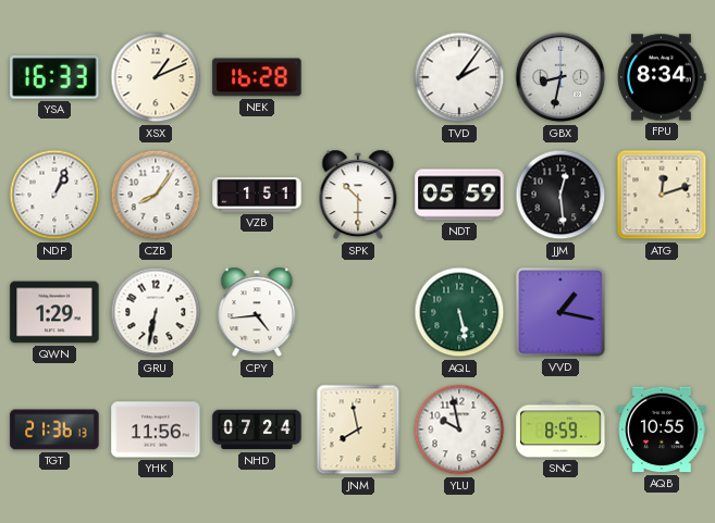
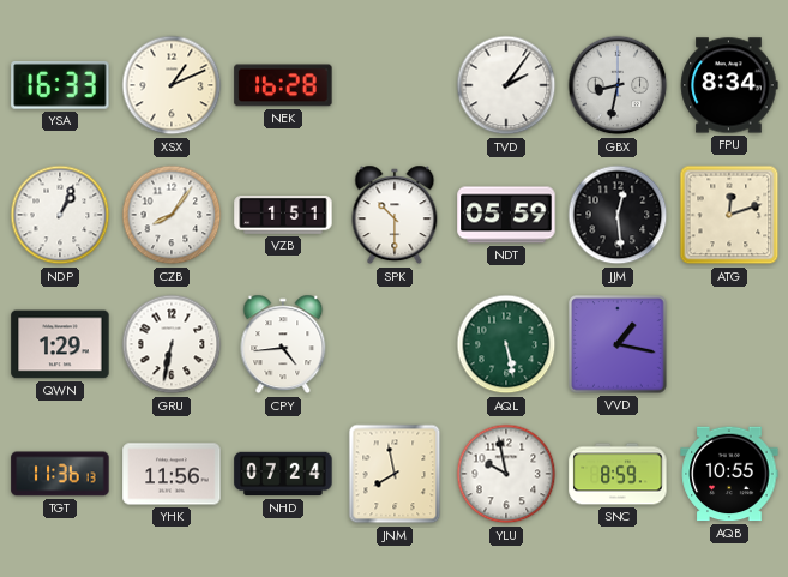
TGT: 21:36 -> 11:36
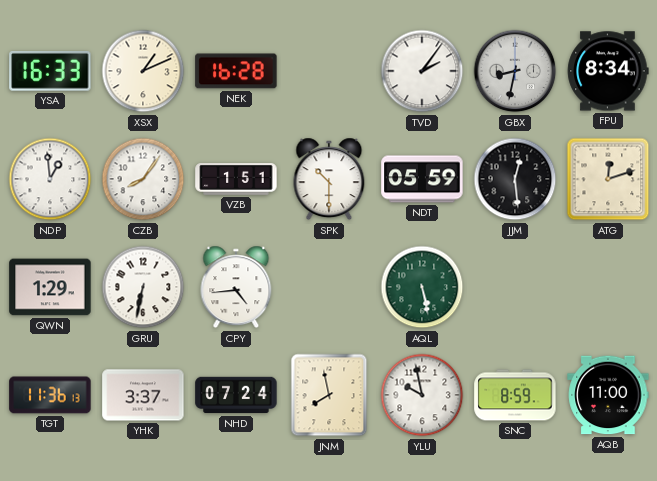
NDP: 1:04 -> 12:59
VVD: 1:17 -> none
YHK: 11:56 -> 3:37
AQB: 10:55 -> 11:00
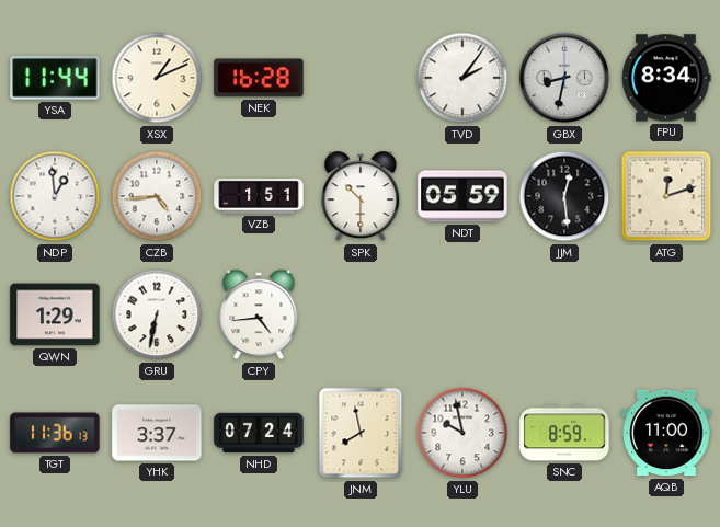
YSA: 16:33 -> 11:44
CZB: 8:06 -> 4:44
AQL: 5:28 -> none
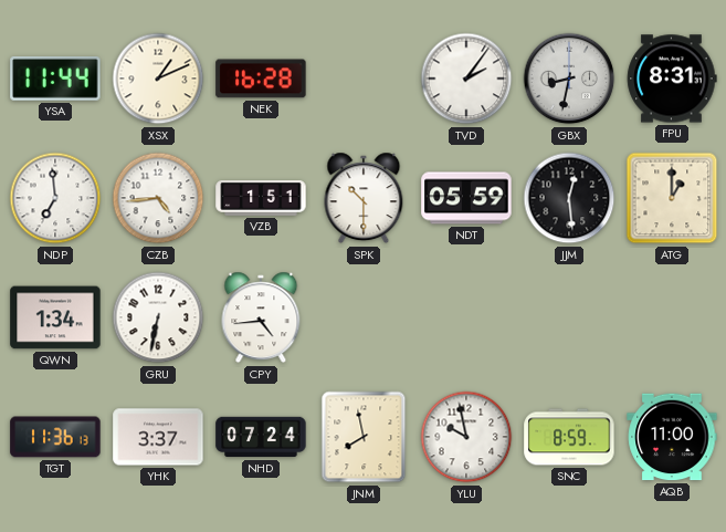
FPU: 8:34 -> 8:31
NDP: 12:59 -> 6:59
ATG: 12:12 -> 1:00
QWN: 1:29 -> 1:34
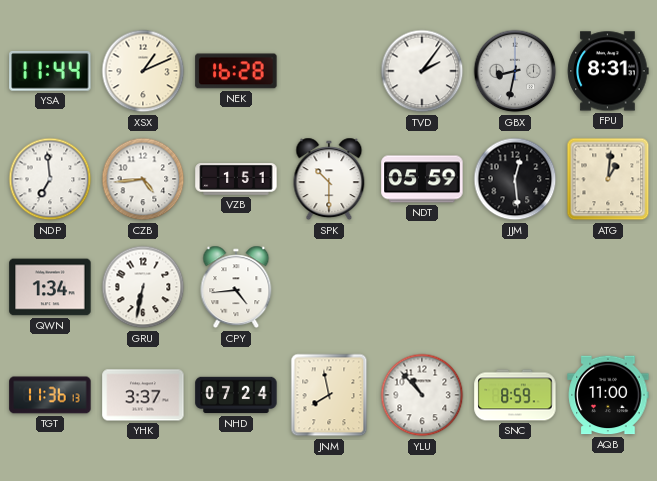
ATG: 1:00 -> 1:01
YLU: 9:58 -> 10:53
